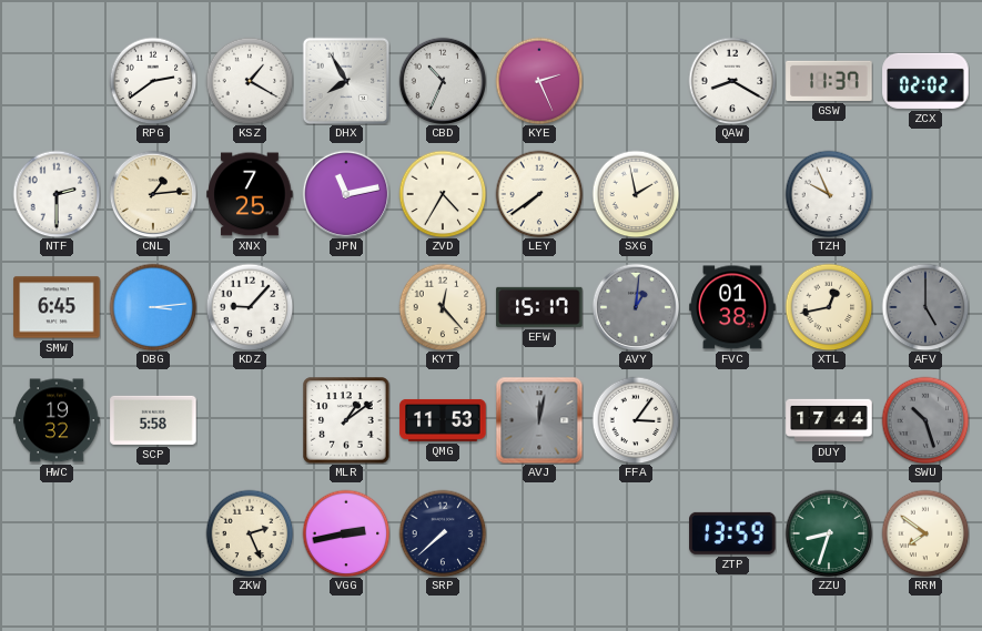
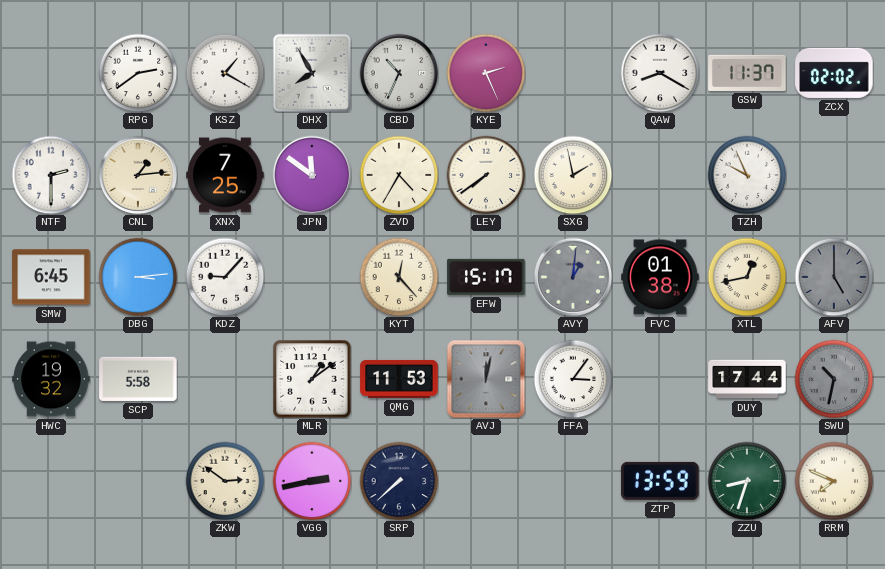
JPN: 11:13 -> 11:51
SWU: 10:27 -> 10:32
ZKW: 2:26 -> 2:51
RRM: 7:51 -> 7:49
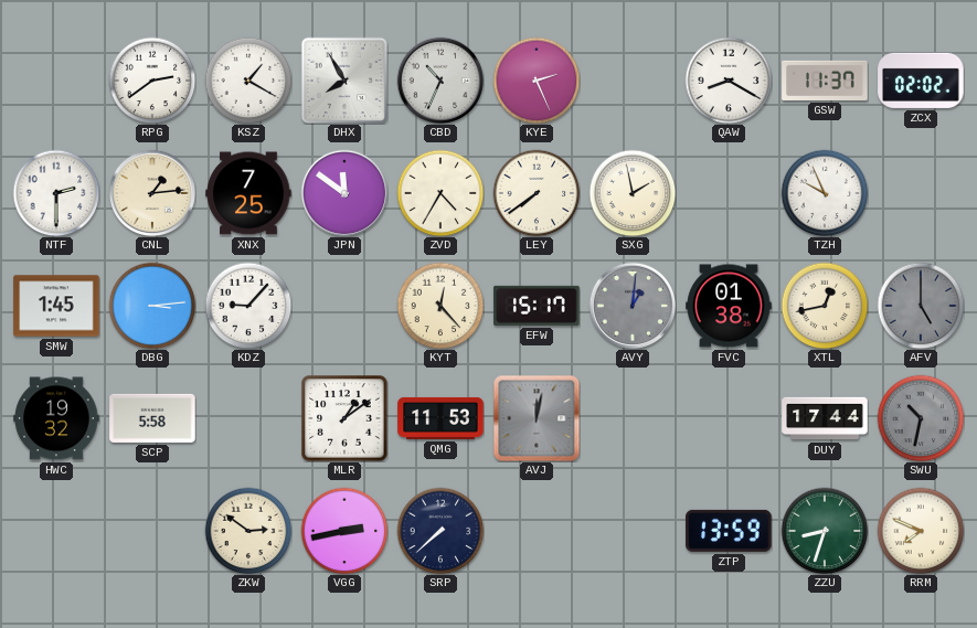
SMW: 6:45 -> 1:45
FFA: 3:06 -> none
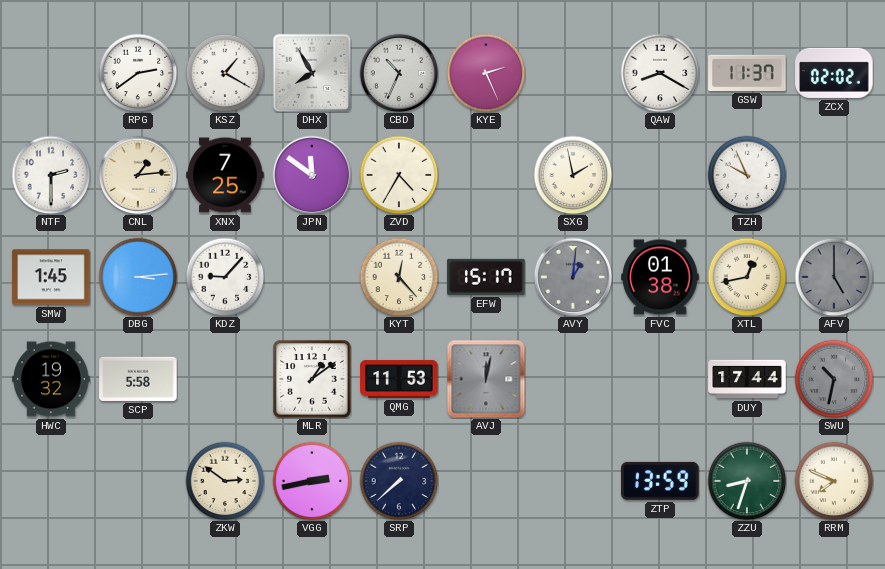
LEY: 7:39 -> none
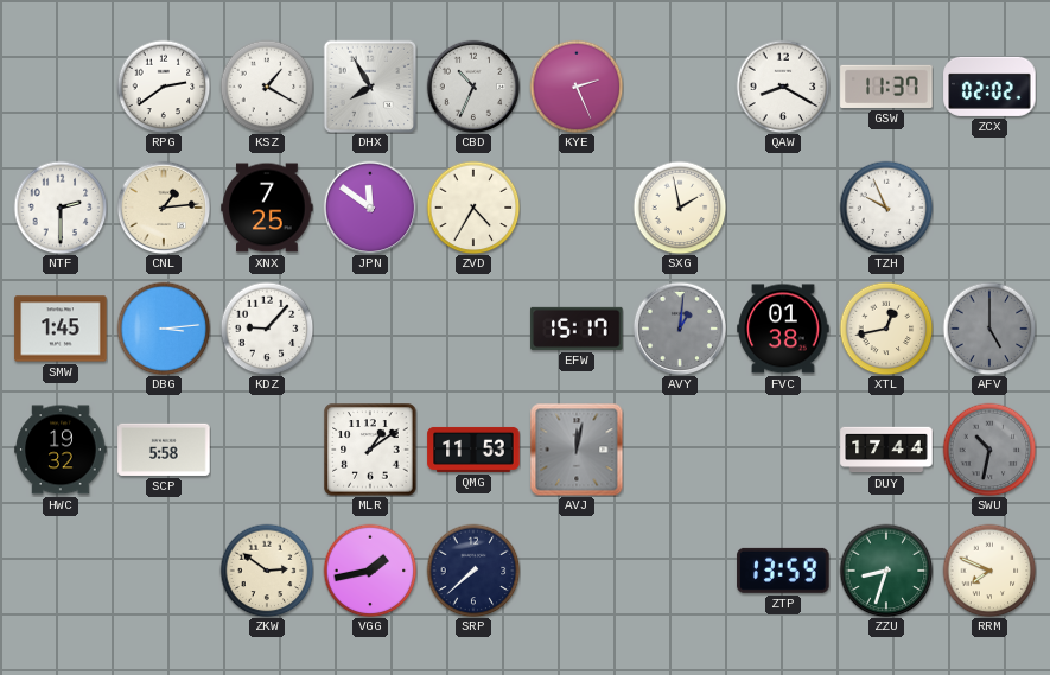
KYT: 12:23 -> none
VGG: 2:43 -> 1:43
